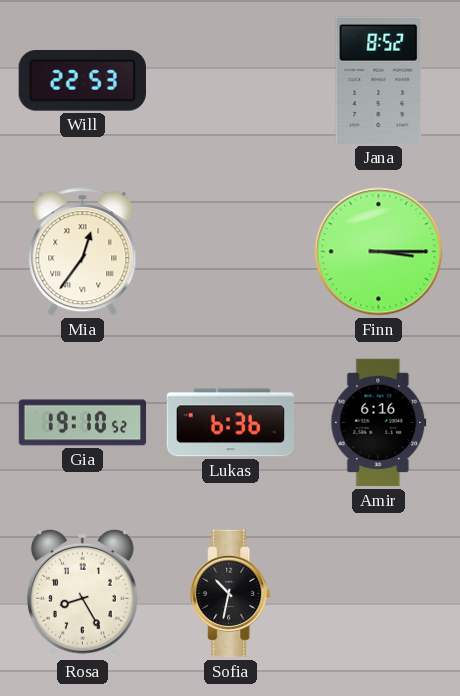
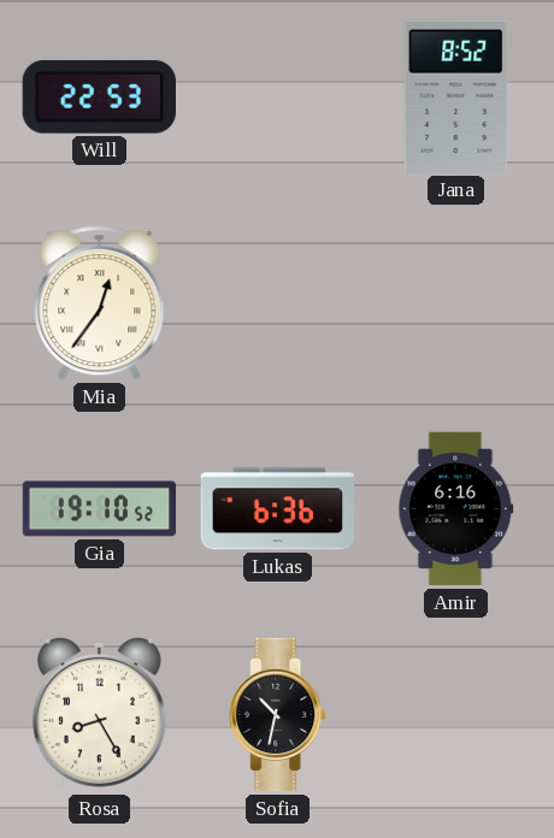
Finn: 3:15 -> none
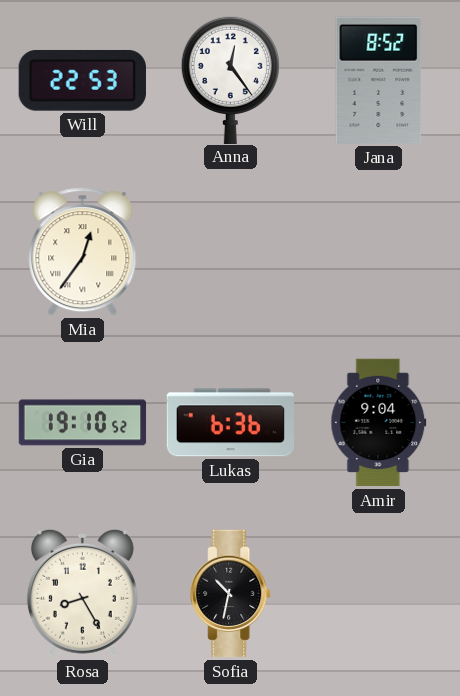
Anna: none -> 12:24
Amir: 6:16 -> 9:04
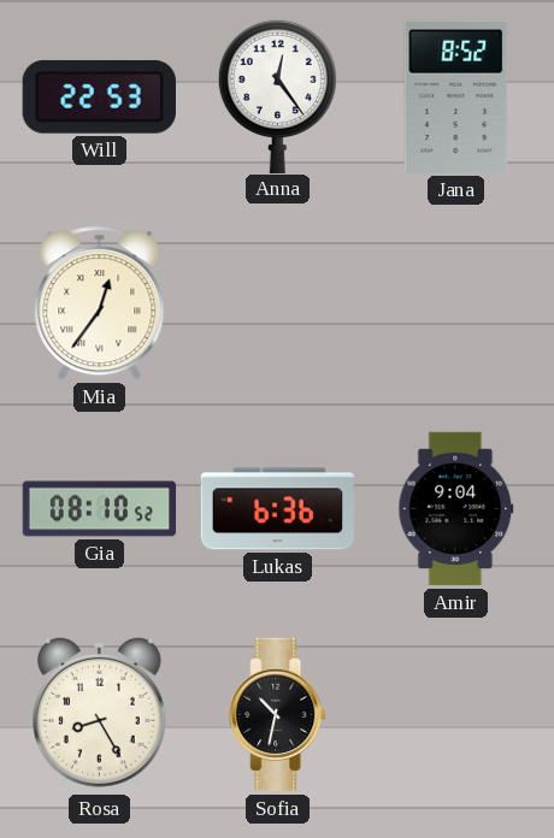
Gia: 19:10 -> 08:10
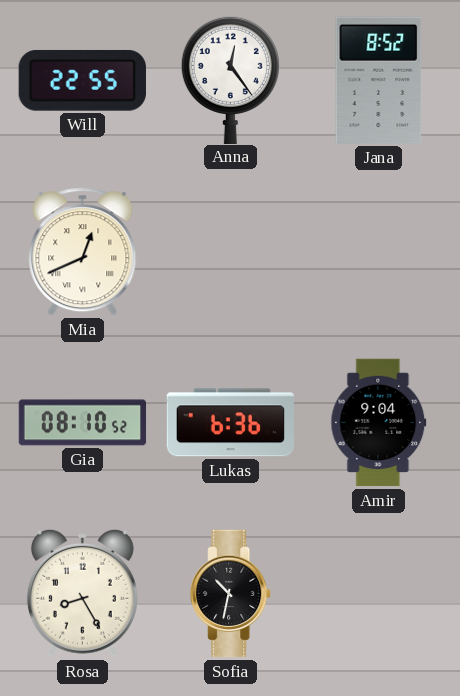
Will: 22:53 -> 22:55
Mia: 12:36 -> 12:41
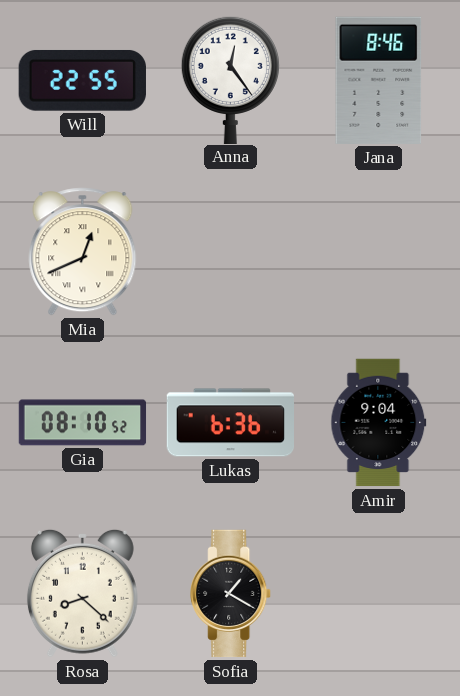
Jana: 8:52 -> 8:46
Rosa: 8:25 -> 8:22
Sofia: 10:32 -> 1:20
